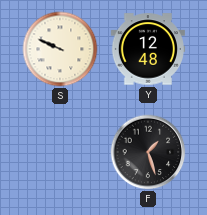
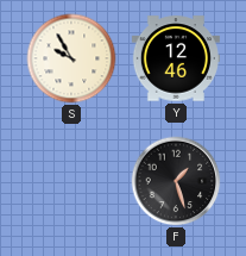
S: 9:49 -> 9:55
Y: 12:48 -> 12:46
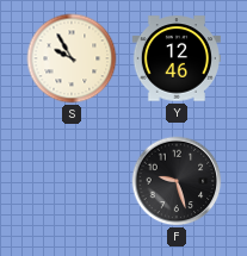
F: 1:27 -> 9:27
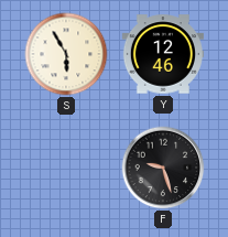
S: 9:55 -> 5:55
